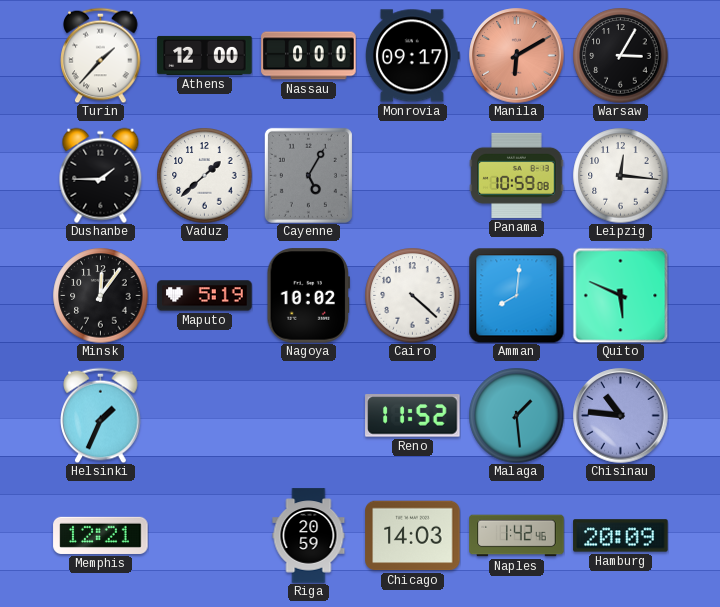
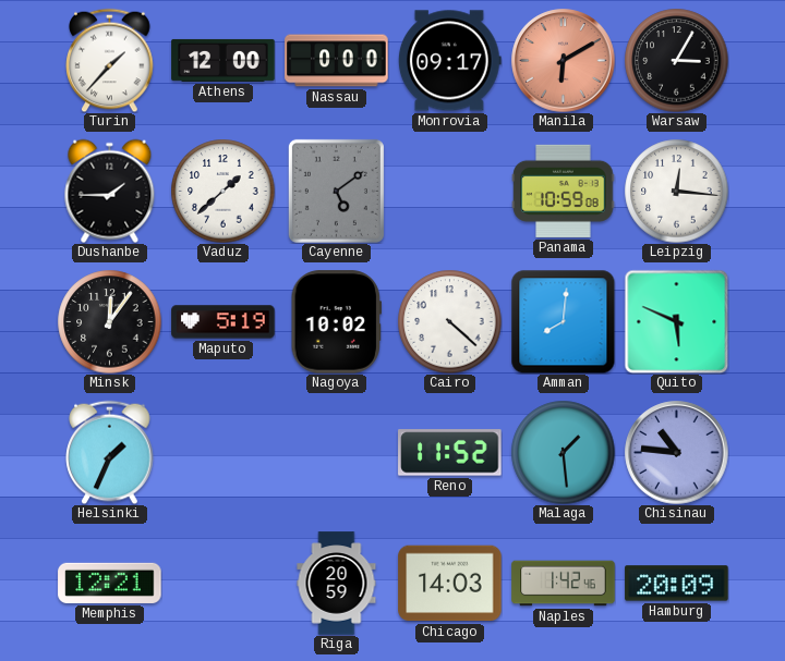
Cayenne: 5:05 -> 5:09
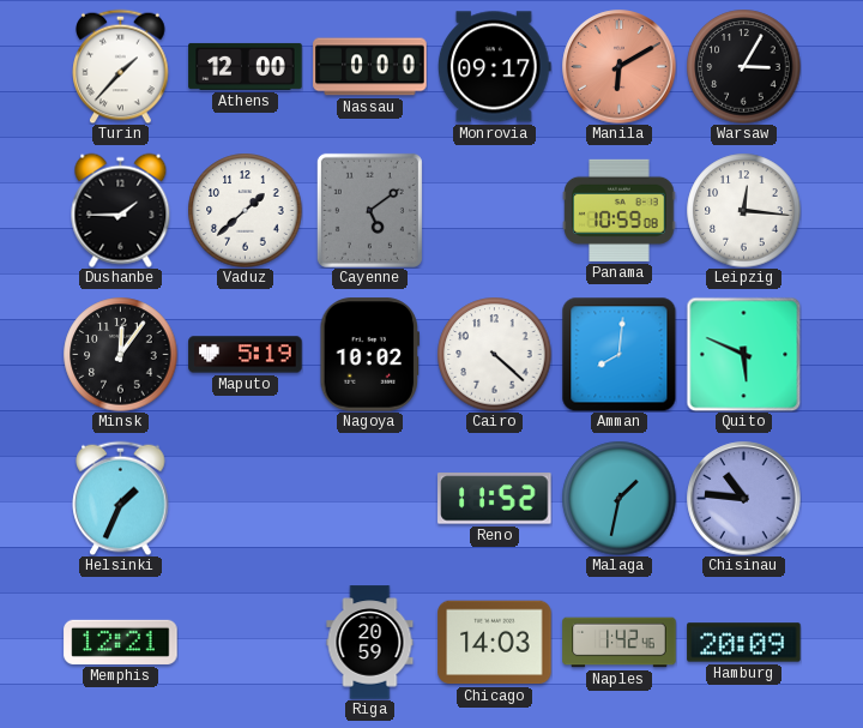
Malaga: 1:29 -> 1:32
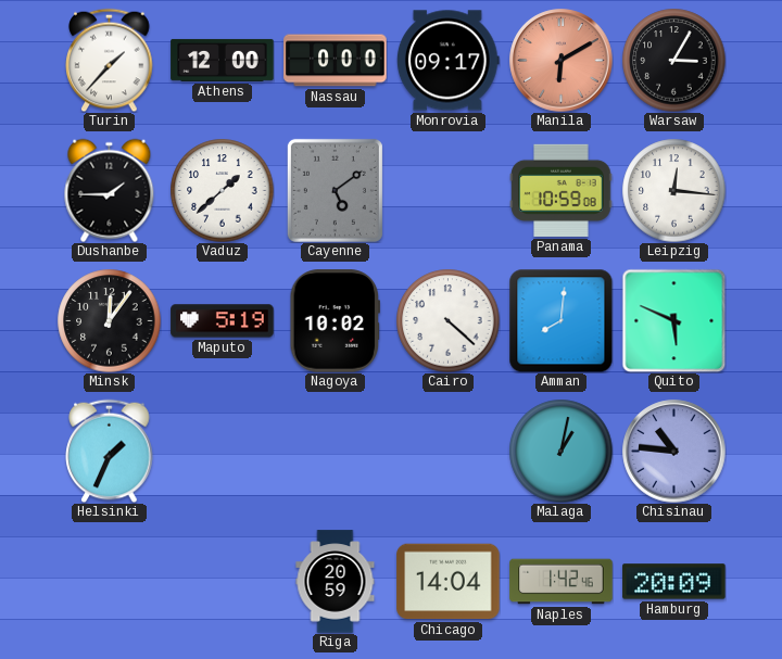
Reno: 11:52 -> none
Malaga: 1:32 -> 1:02
Memphis: 12:21 -> none
Chicago: 14:03 -> 14:04
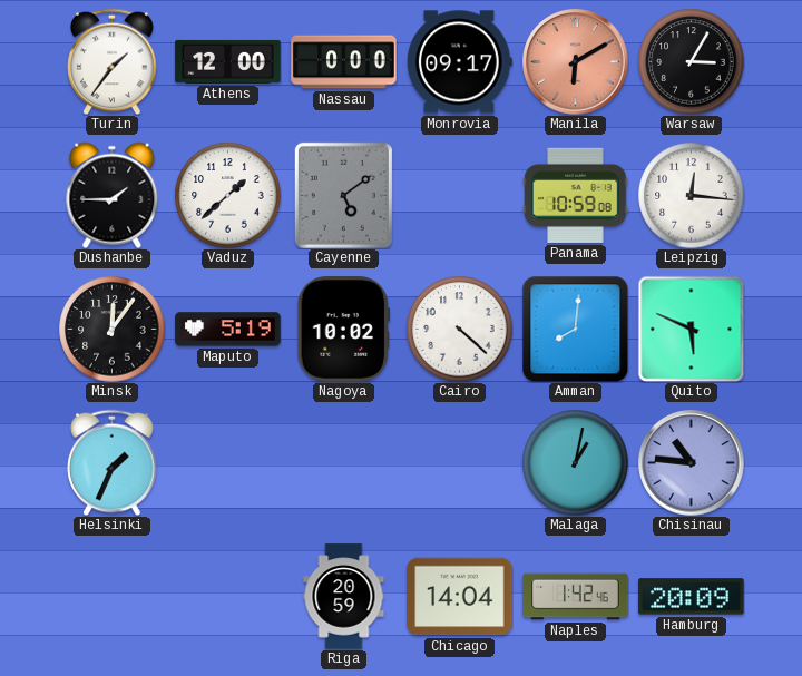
Turin: 1:37 -> 1:36
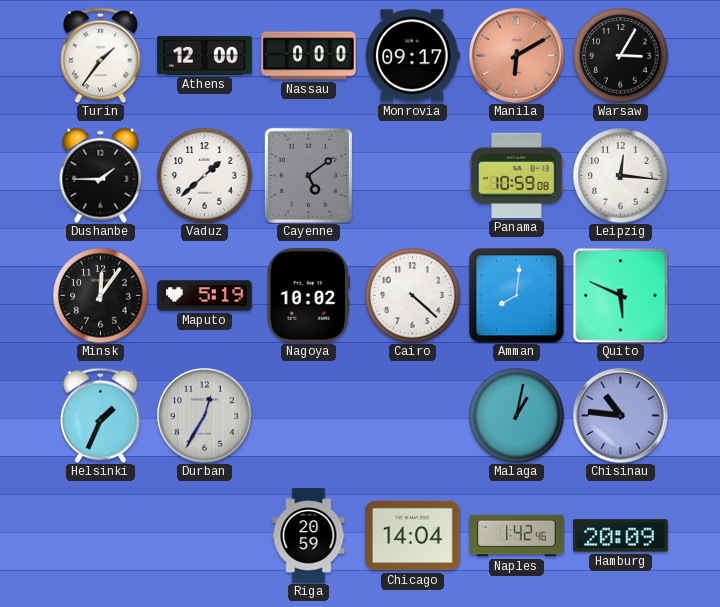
Durban: none -> 12:35
